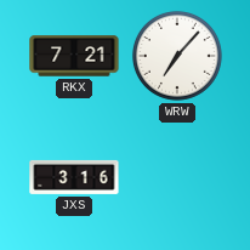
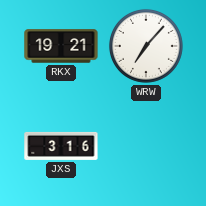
RKX: 7:21 -> 19:21
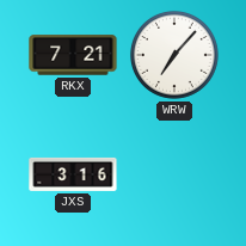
RKX: 19:21 -> 7:21
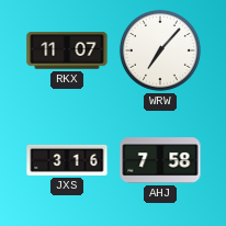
RKX: 7:21 -> 11:07
AHJ: none -> 7:58
